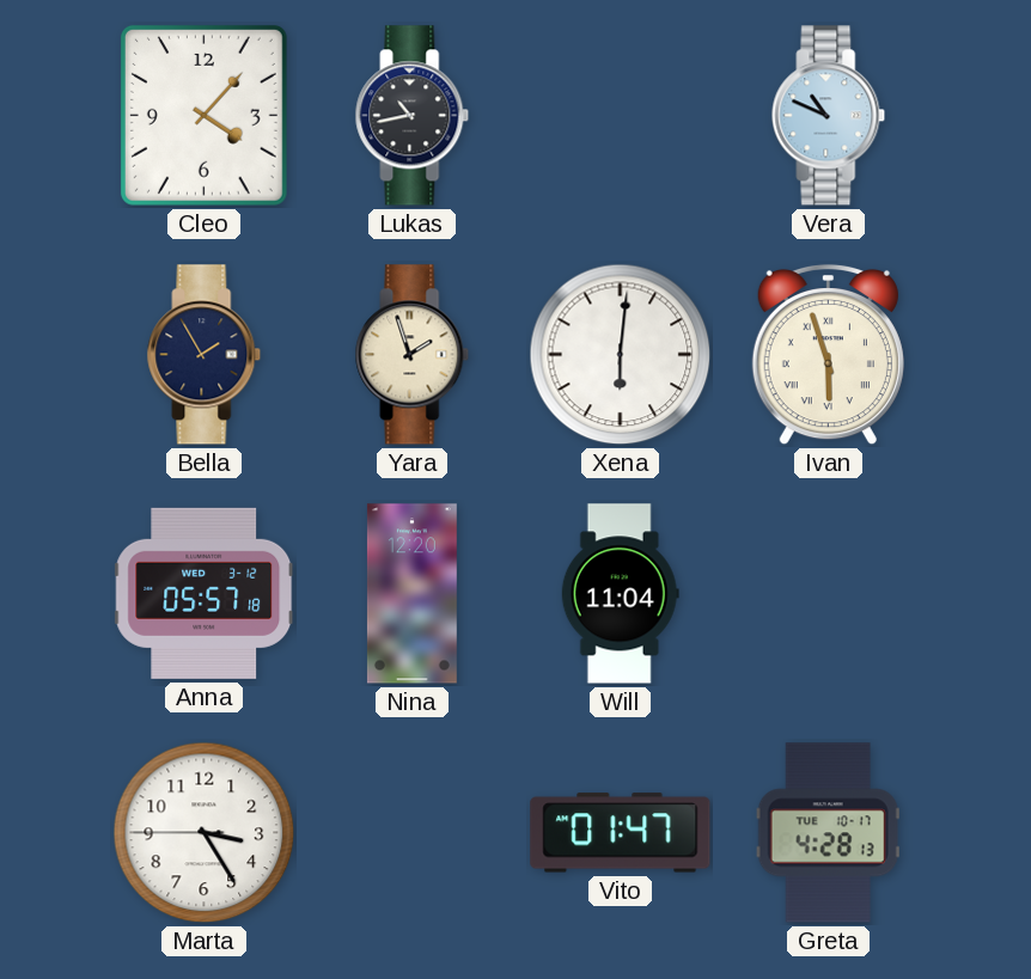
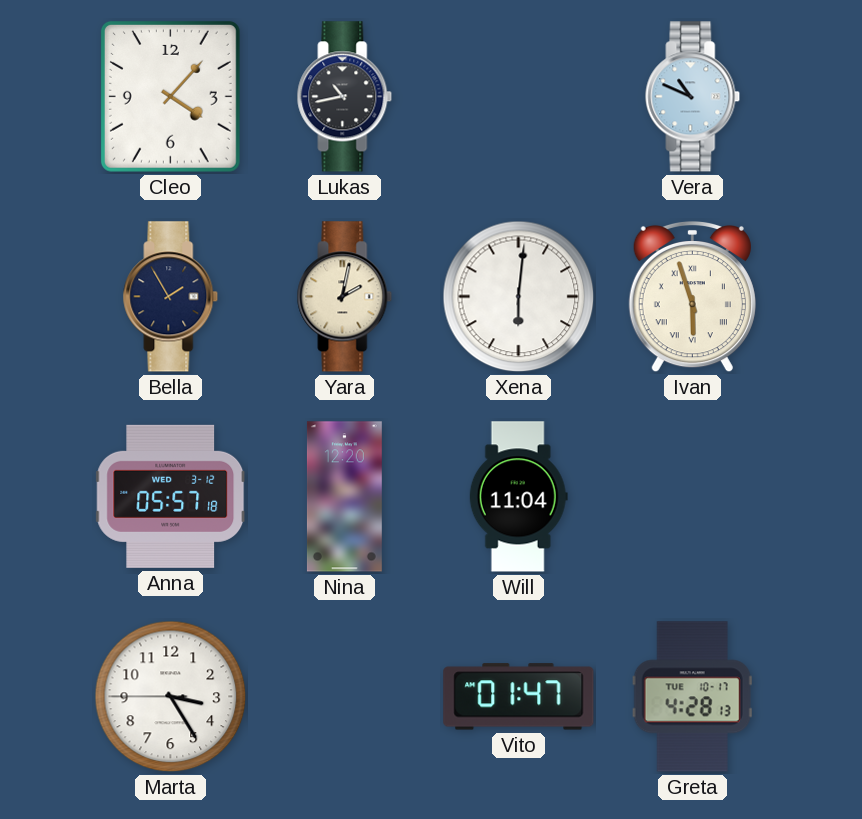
Yara: 1:57 -> 2:02
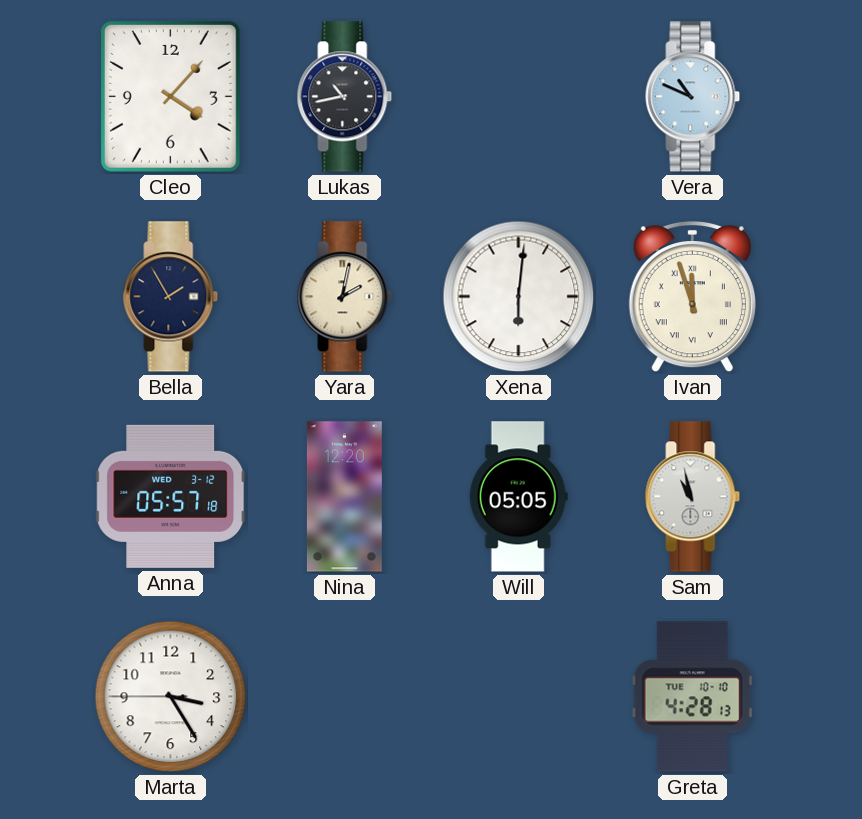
Ivan: 5:57 -> 11:57
Will: 11:04 -> 05:05
Sam: none -> 10:58
Vito: 01:47 -> none
Greta date: TUE 10-17 -> TUE 10-10
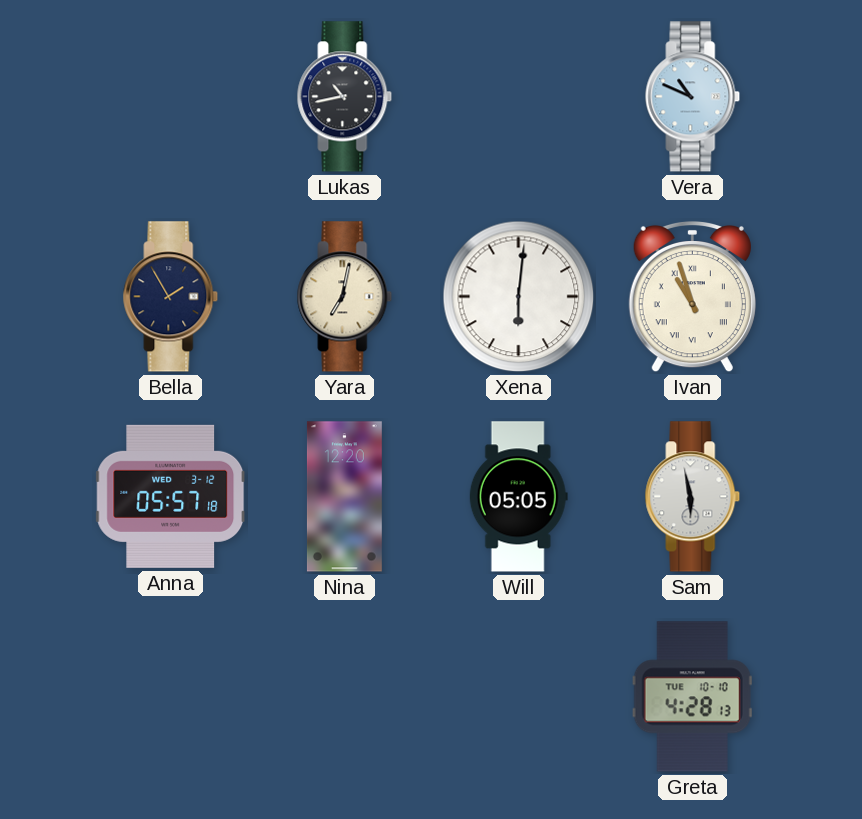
Cleo: 4:07 -> none
Yara: 2:02 -> 7:02
Ivan: 11:57 -> 10:57
Sam: 10:58 -> 5:58
Marta: 3:24 -> none
